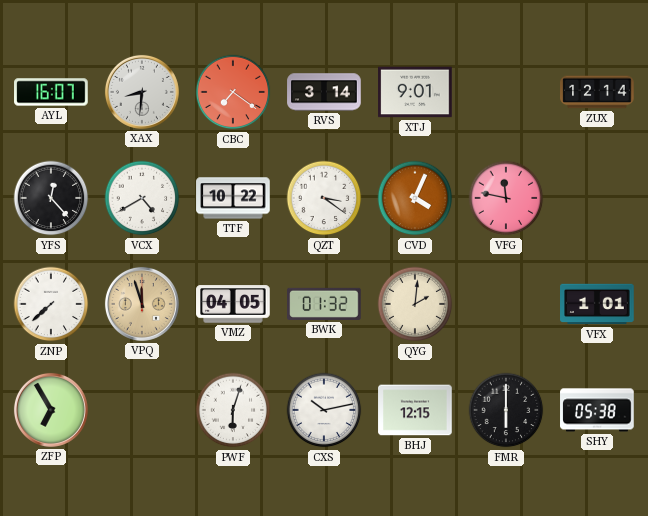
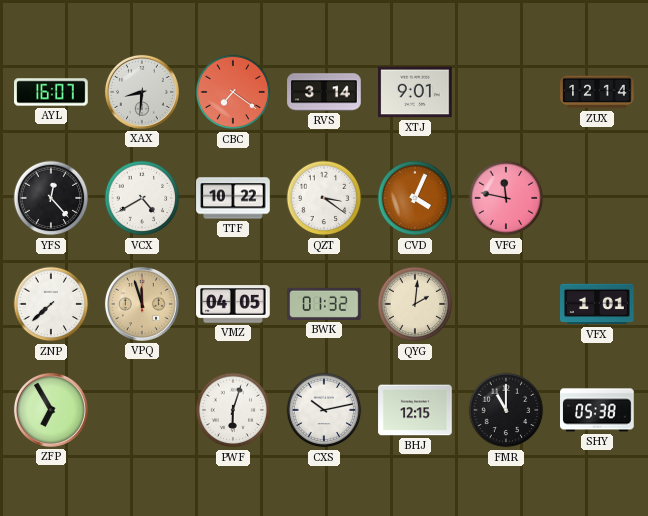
FMR: 6:00 -> 11:00
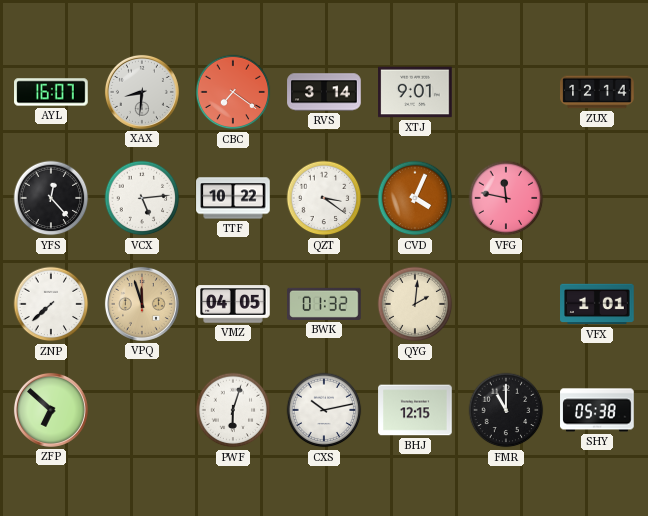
VCX: 4:40 -> 5:14
ZFP: 6:55 -> 6:52
